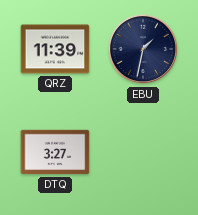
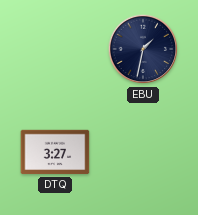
QRZ: 11:39 -> none
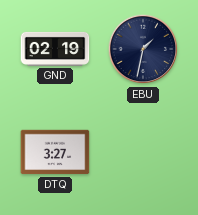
GND: none -> 02:19
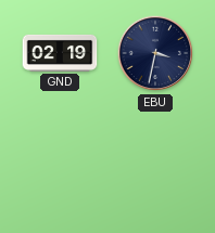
EBU: 1:32 -> 3:32
DTQ: 3:27 -> none
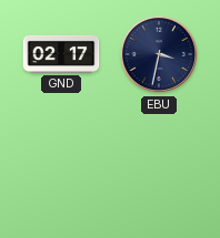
GND: 02:19 -> 02:17
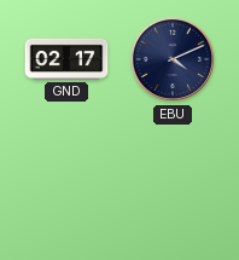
EBU: 3:32 -> 4:11
